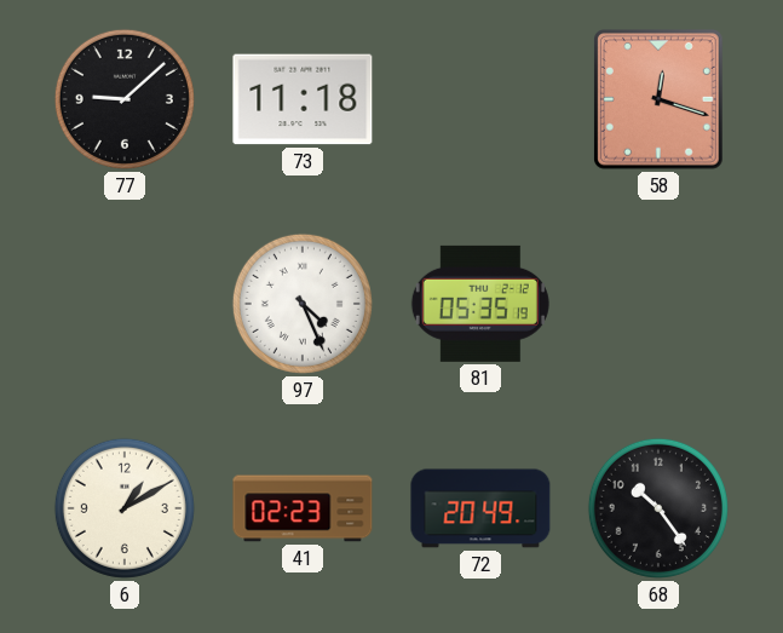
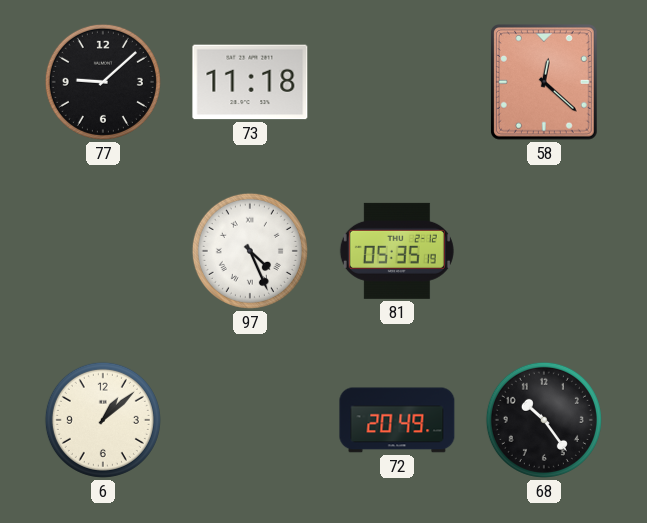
58: 12:18 -> 12:22
6: 1:10 -> 1:08
41: 02:23 -> none
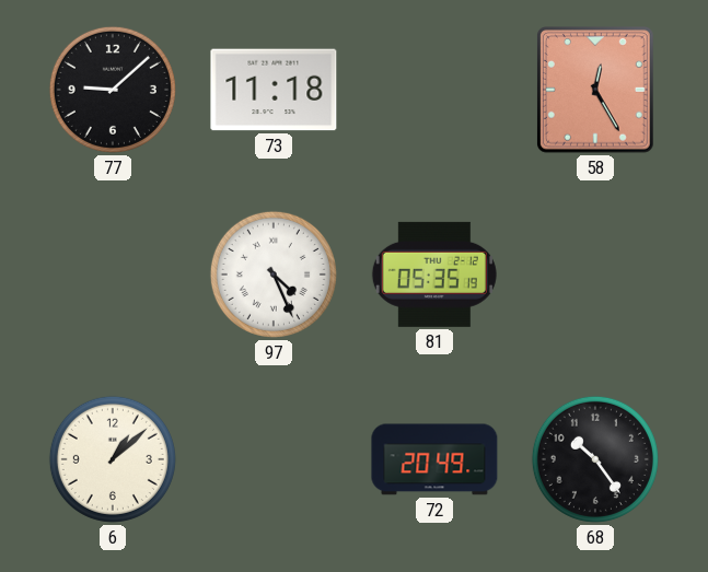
58: 12:22 -> 12:25
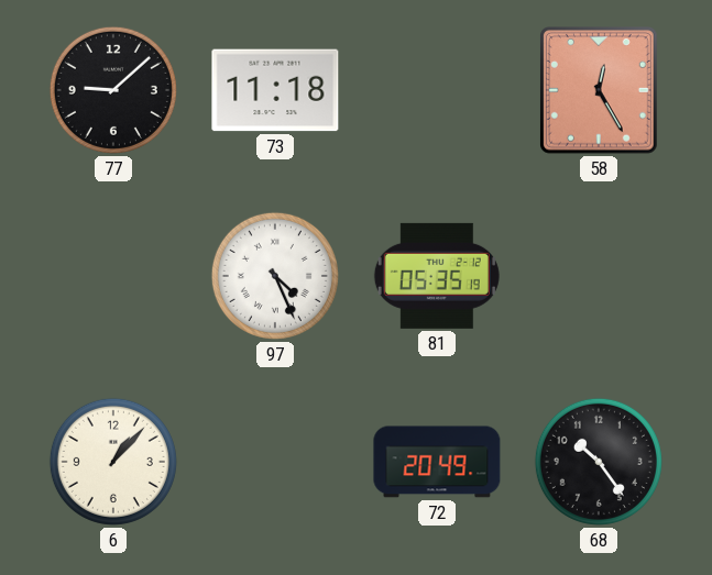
6: 1:08 -> 1:07
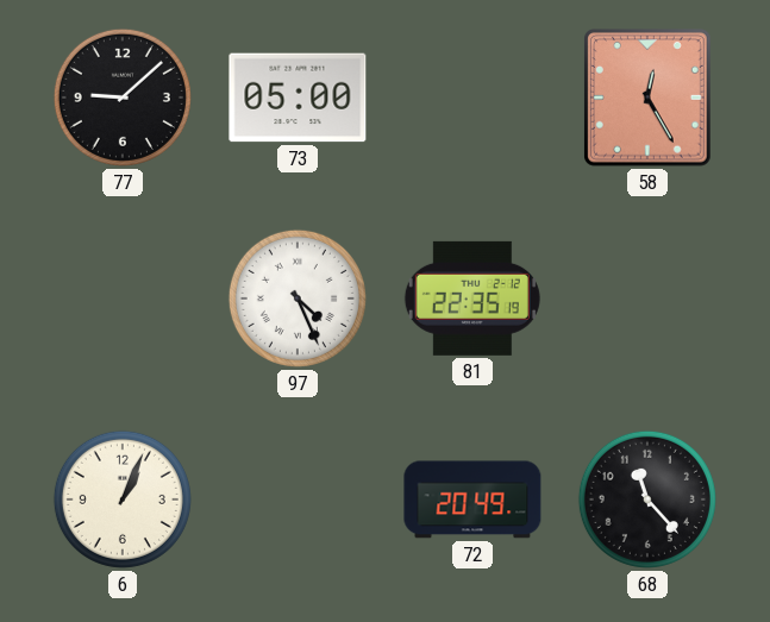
73: 11:18 -> 05:00
81: 05:35 -> 22:35
6: 1:07 -> 1:04
68: 10:24 -> 11:23
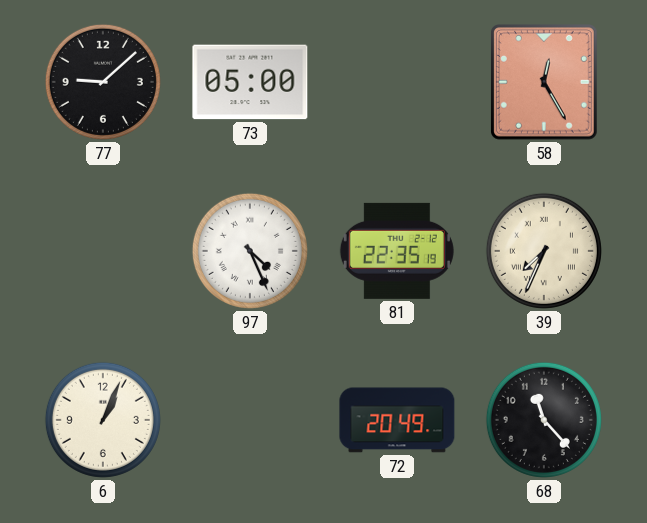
39: none -> 7:34
